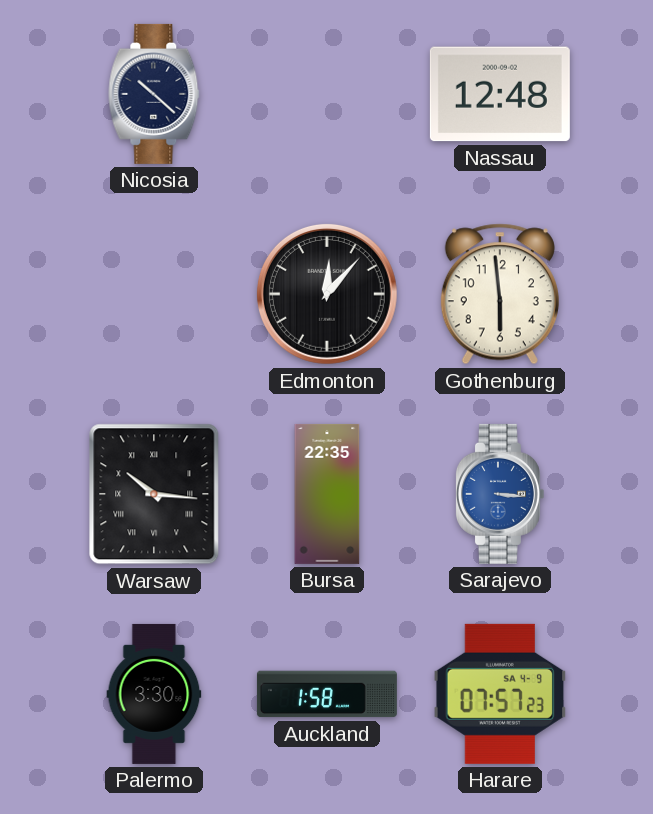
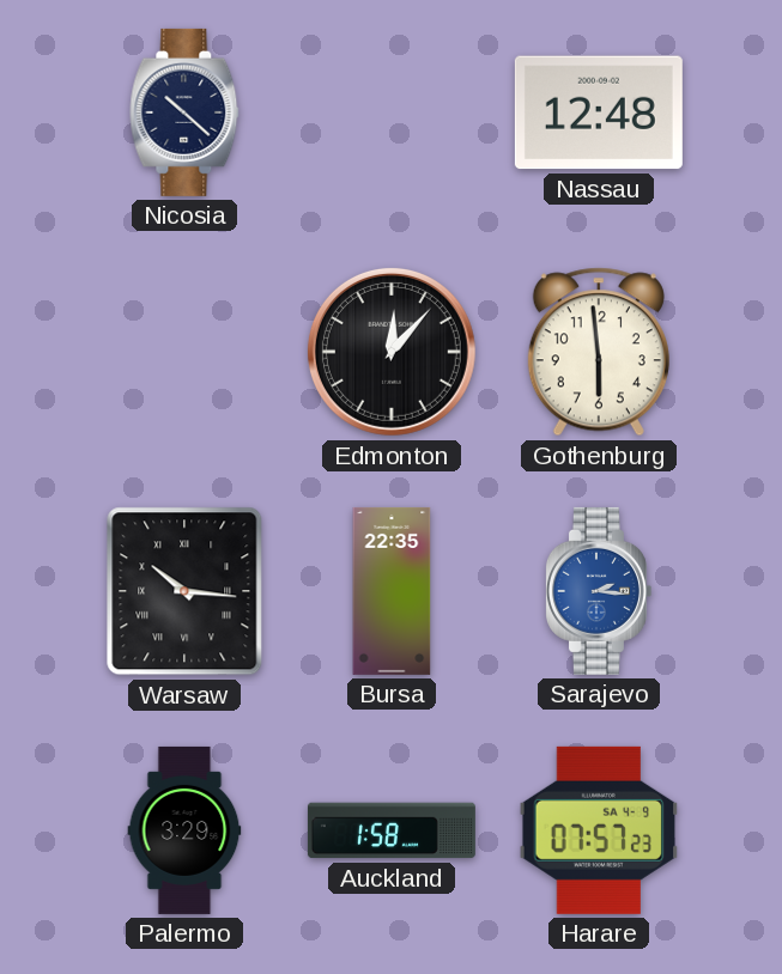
Sarajevo: 3:16 -> 2:16
Palermo: 3:30 -> 3:29
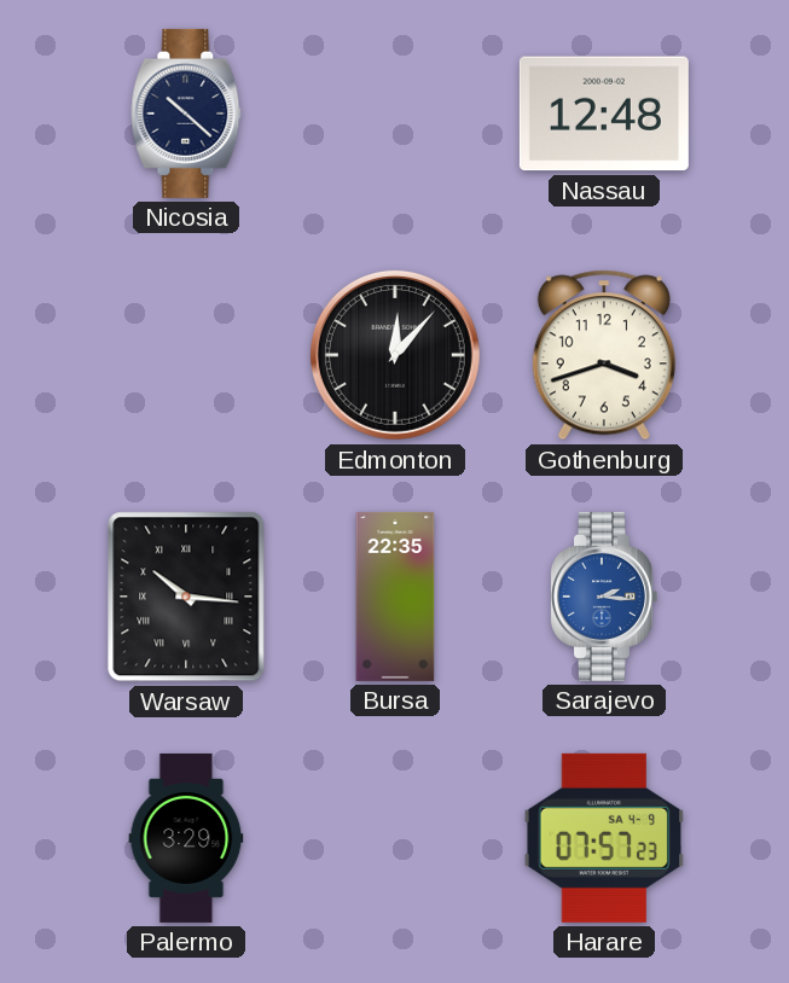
Gothenburg: 5:59 -> 3:42
Auckland: 1:58 -> none
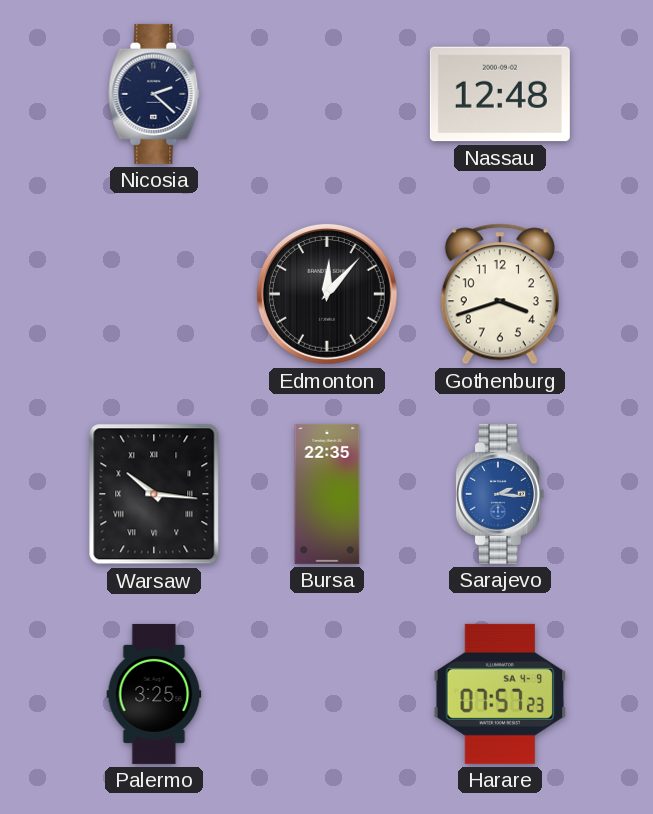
Nicosia: 10:22 -> 2:22
Palermo: 3:29 -> 3:25
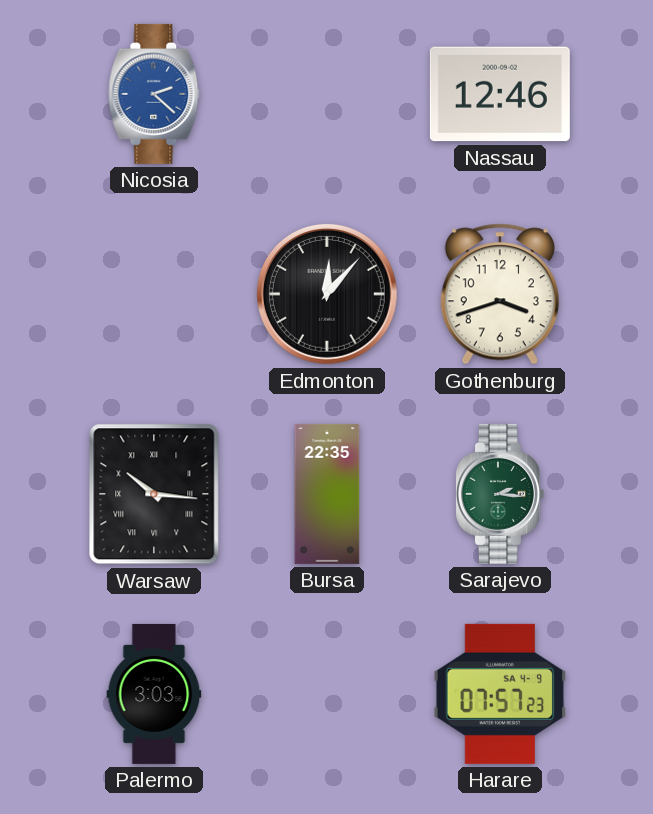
Nicosia dial: navy -> blue
Nassau: 12:48 -> 12:46
Sarajevo dial: blue -> green
Palermo: 3:25 -> 3:03
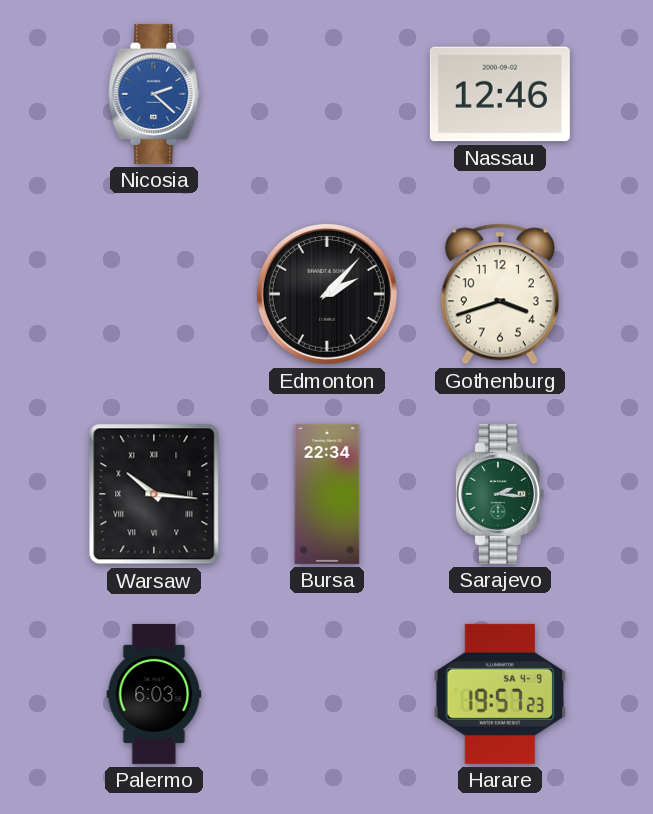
Edmonton: 12:07 -> 2:07
Bursa: 22:35 -> 22:34
Palermo: 3:03 -> 6:03
Harare: 07:57 -> 19:57
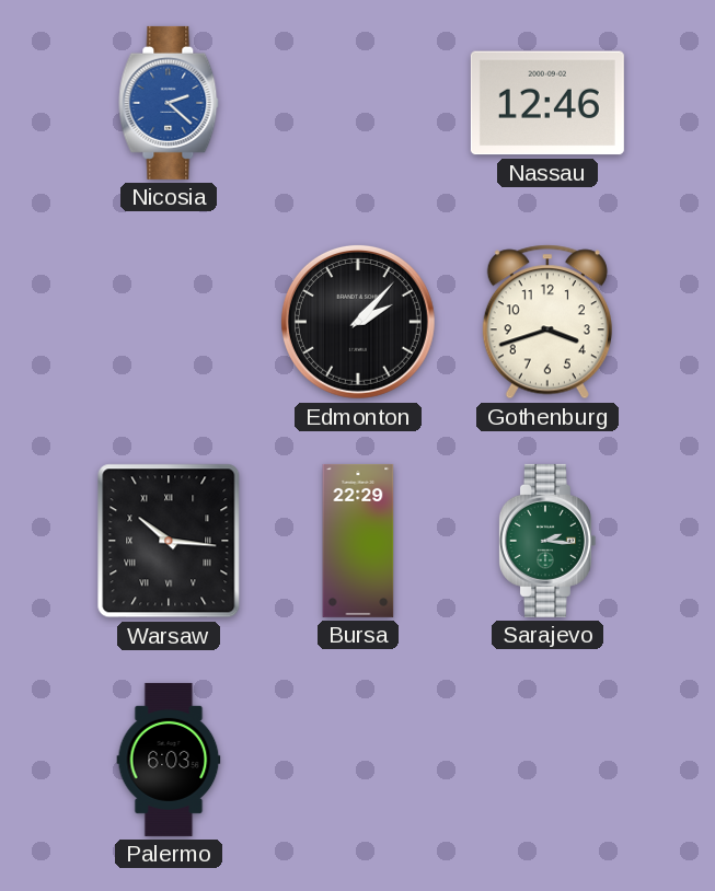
Bursa: 22:34 -> 22:29
Harare: 19:57 -> none
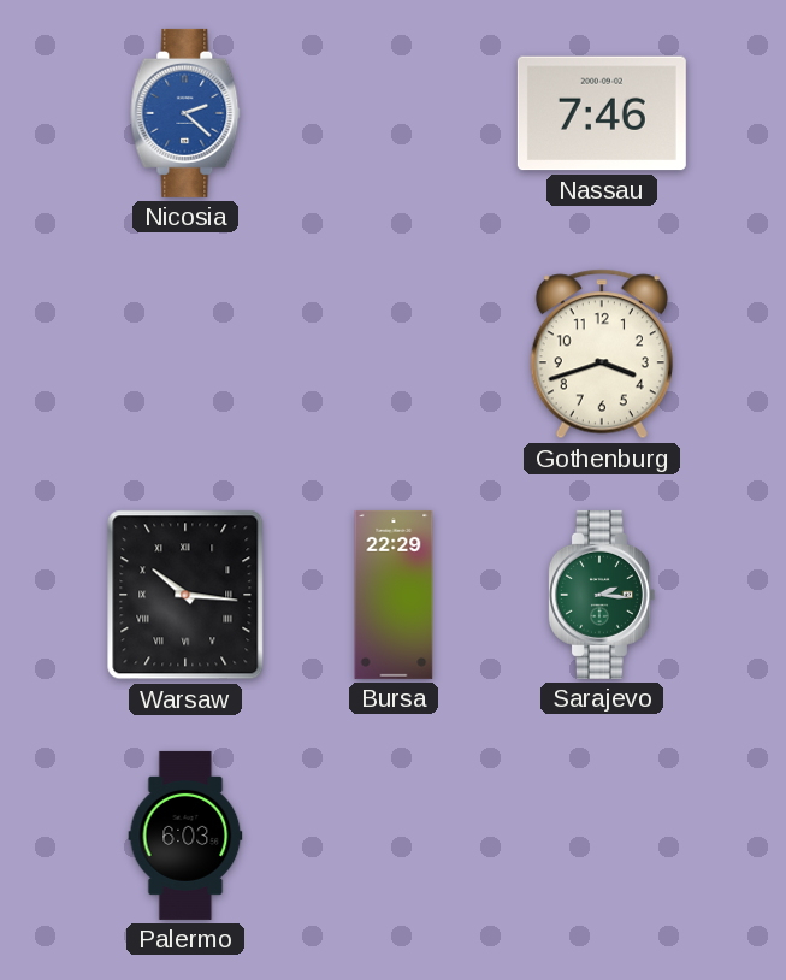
Nassau: 12:46 -> 7:46
Edmonton: 2:07 -> none
